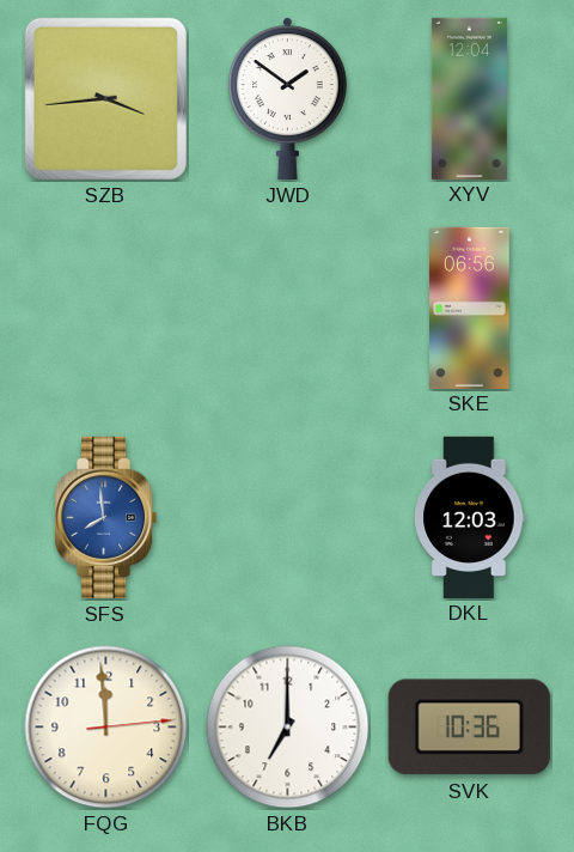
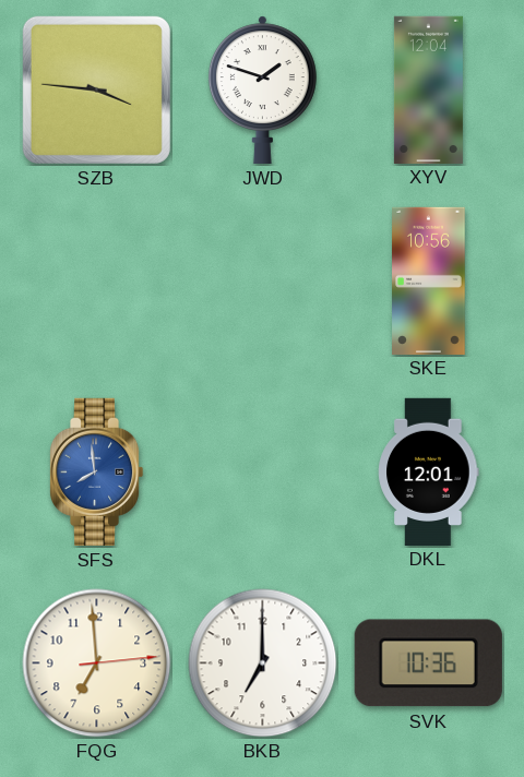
SZB: 3:44 -> 3:46
JWD: 1:51 -> 1:48
SKE: 06:56 -> 10:56
DKL: 12:03 -> 12:01
FQG: 11:59 -> 6:59
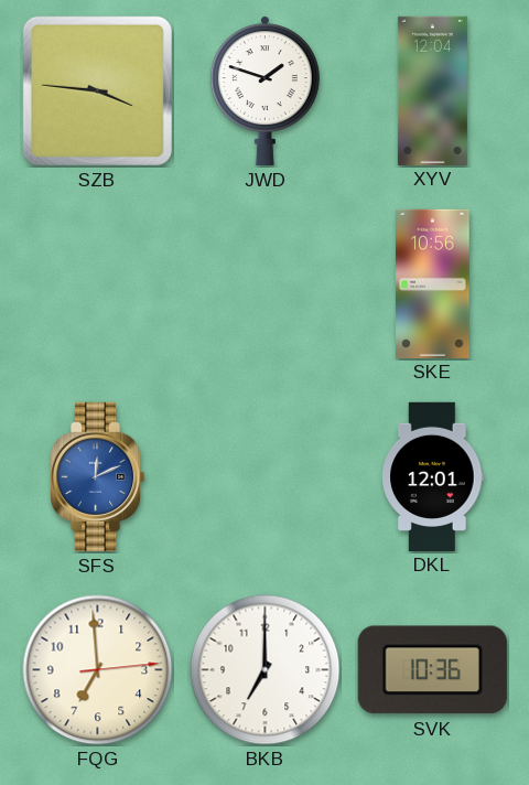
SFS: 7:59 -> 12:11
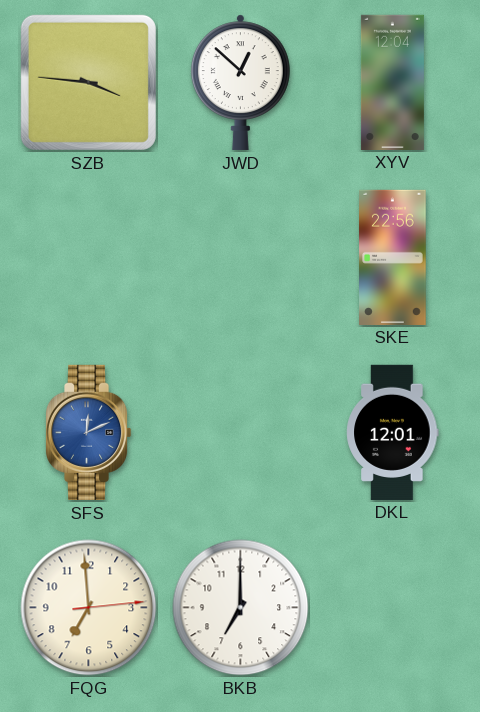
JWD: 1:48 -> 12:52
SKE: 10:56 -> 22:56
SVK: 10:36 -> none
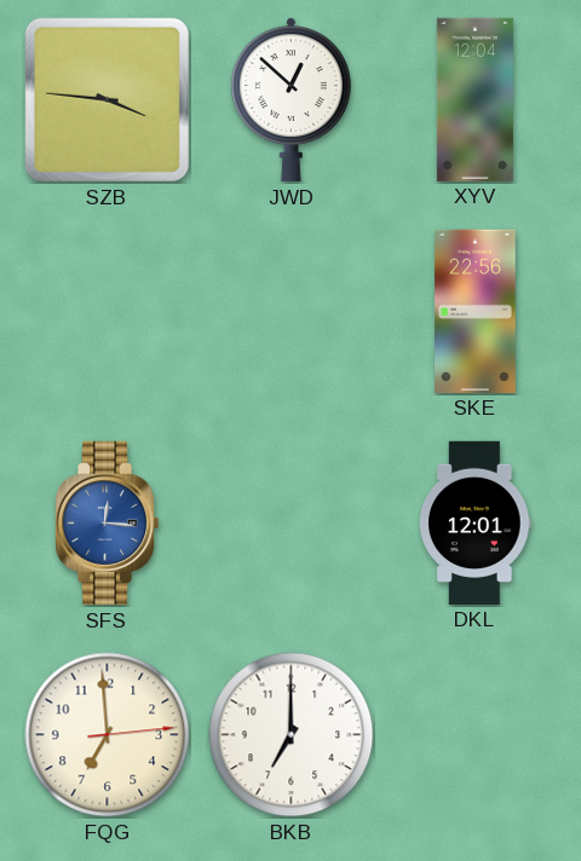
SFS: 12:11 -> 12:16
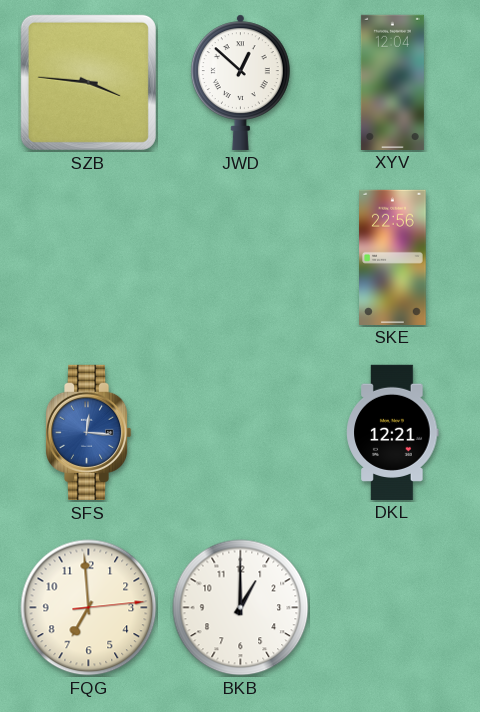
DKL: 12:01 -> 12:21
BKB: 7:00 -> 1:00
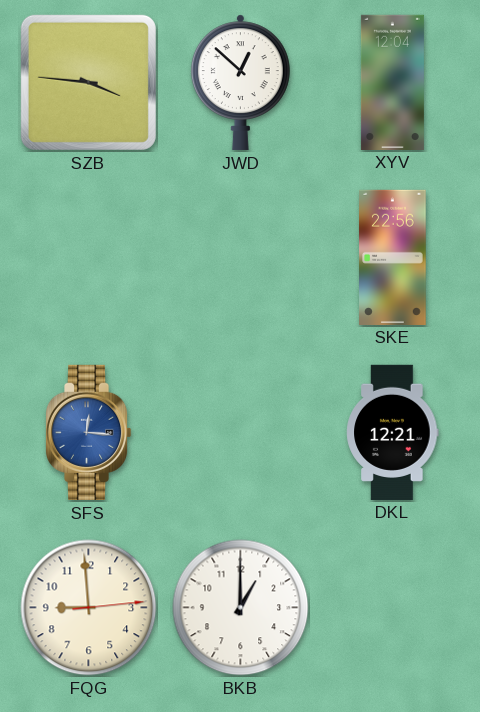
FQG: 6:59 -> 8:59
